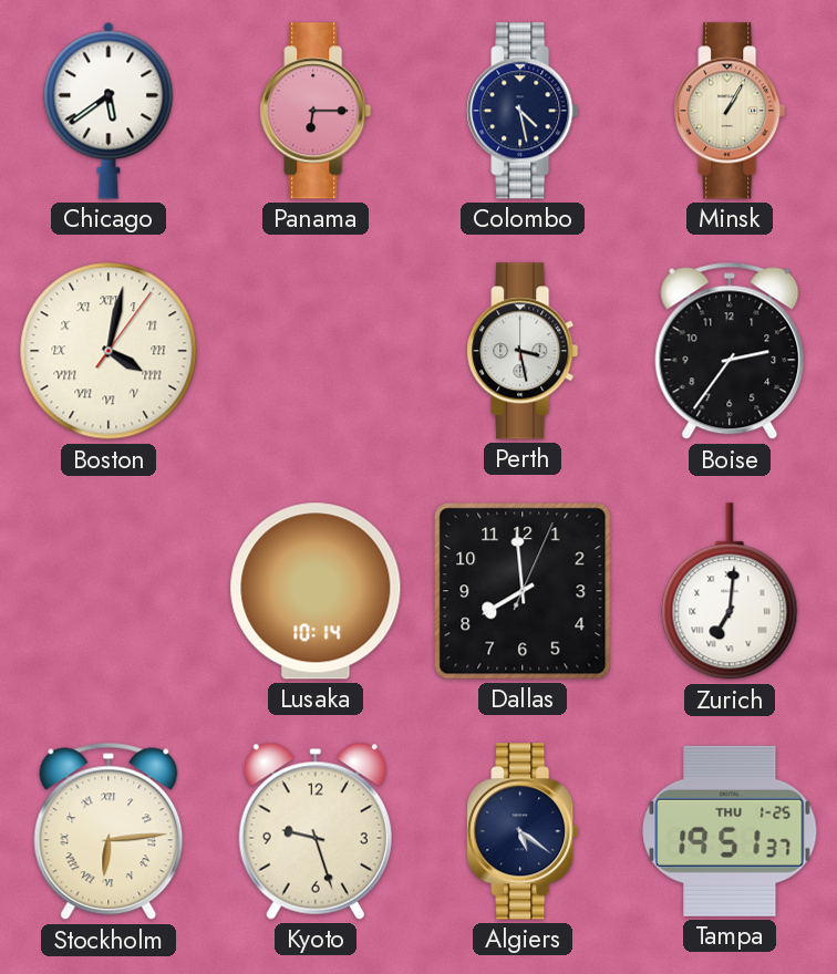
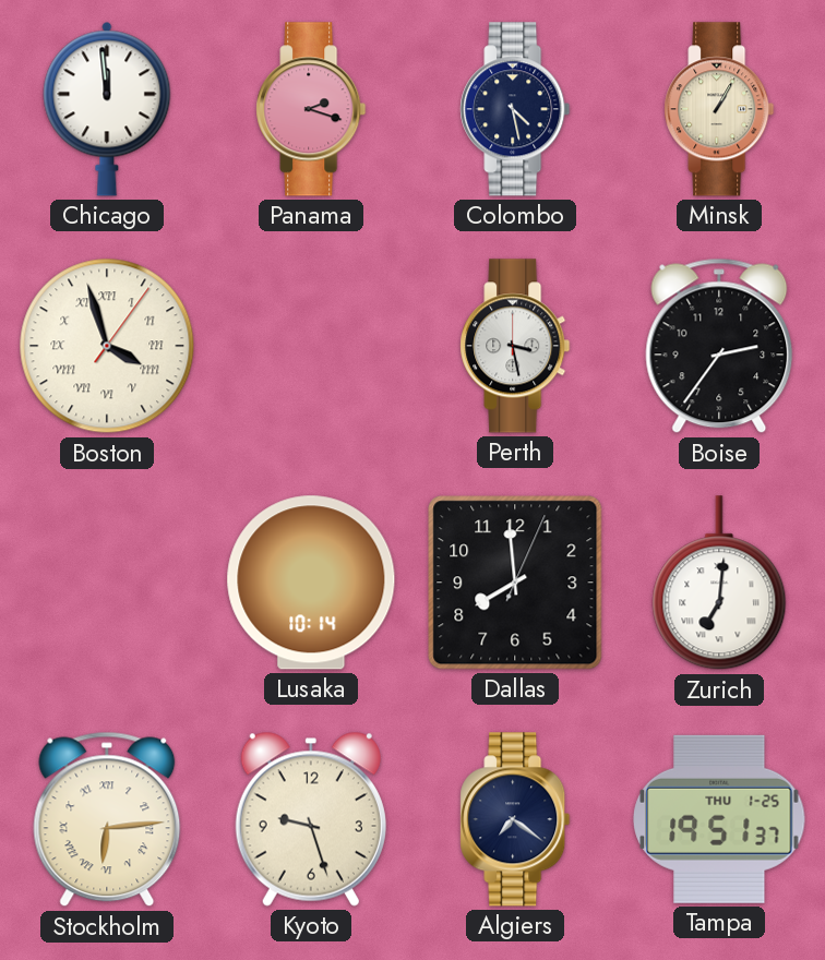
Chicago: 5:39 -> 11:59
Panama: 6:15 -> 2:18
Boston: 4:02 -> 3:57
Algiers: 5:21 -> 7:21
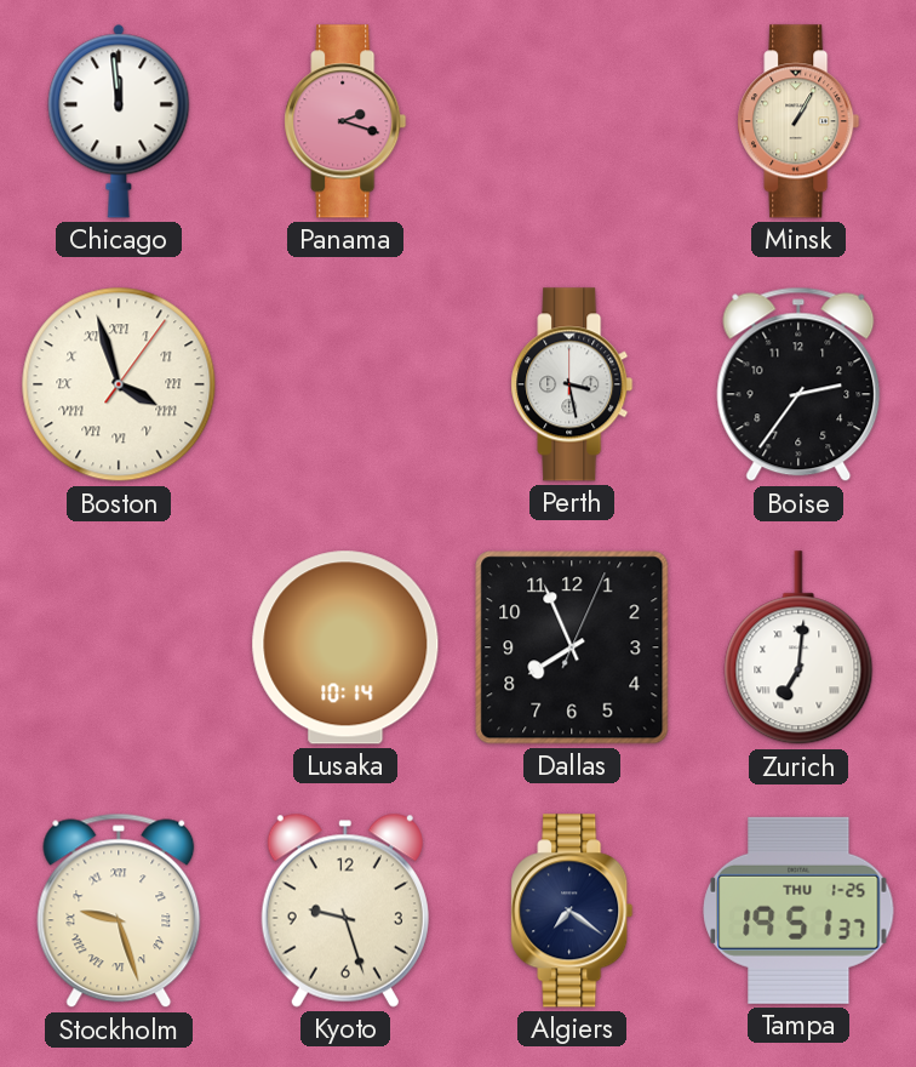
Colombo: 4:28 -> none
Dallas: 7:59 -> 7:56
Stockholm: 6:14 -> 9:27
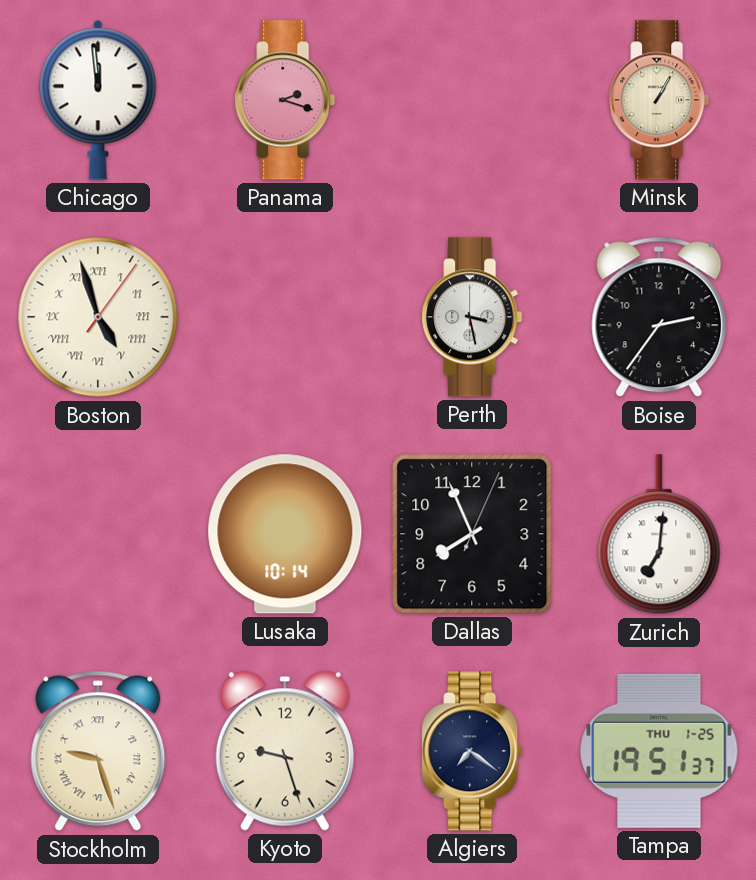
Boston: 3:57 -> 4:57
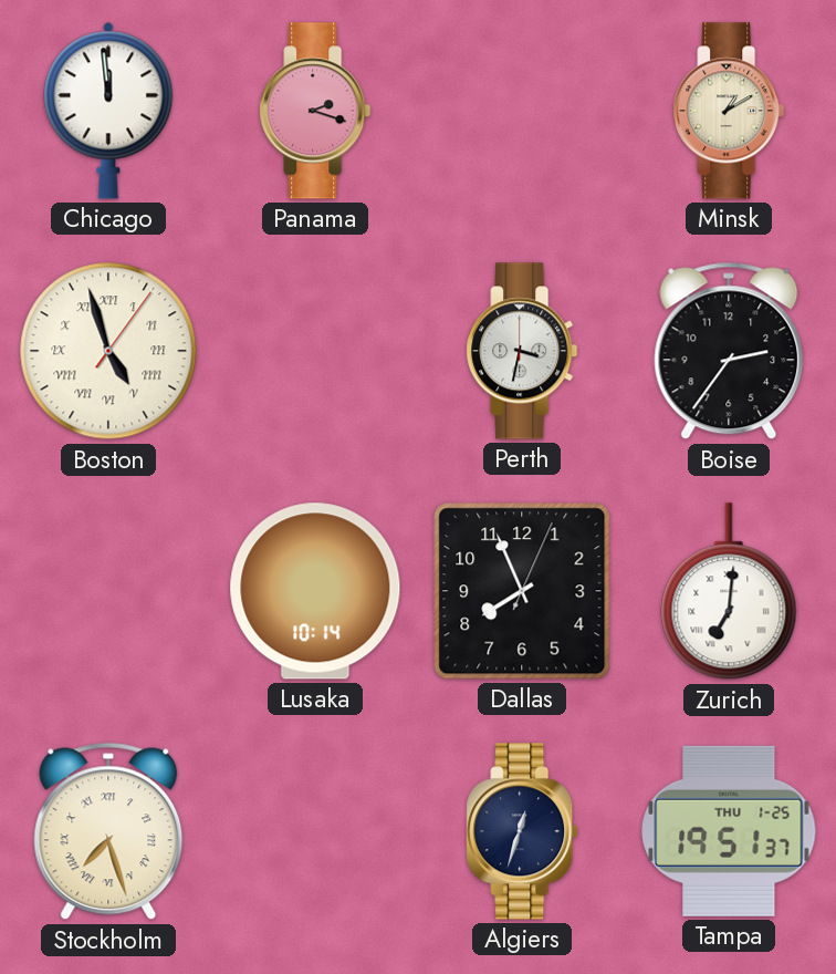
Minsk: 1:05 -> 1:10
Perth: 3:28 -> 3:32
Stockholm: 9:27 -> 7:27
Kyoto: 9:27 -> none
Algiers: 7:21 -> 12:33
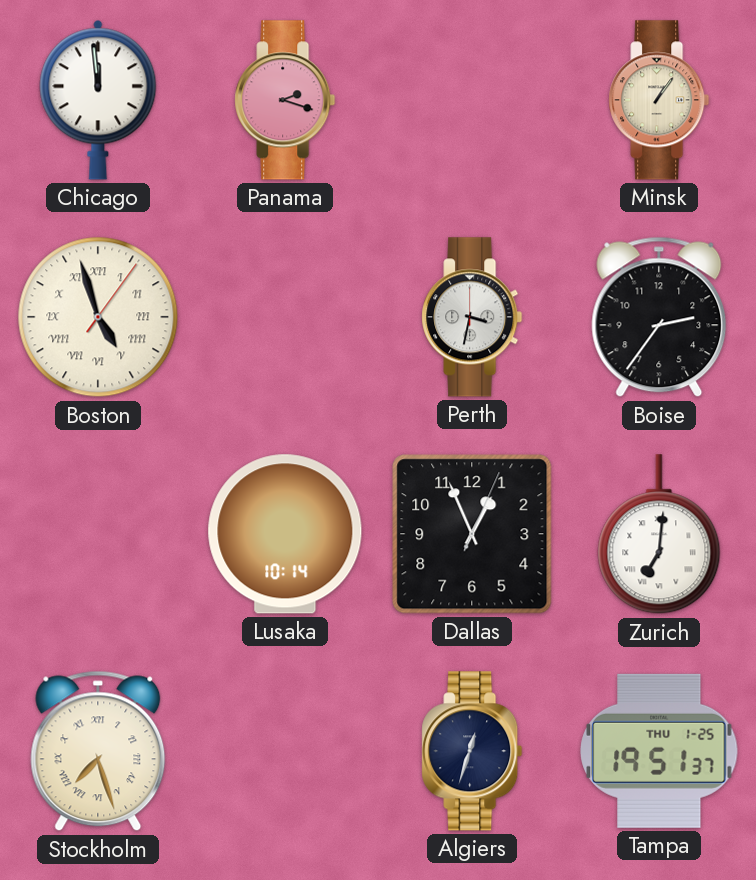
Minsk: 1:10 -> 1:06
Dallas: 7:56 -> 12:56
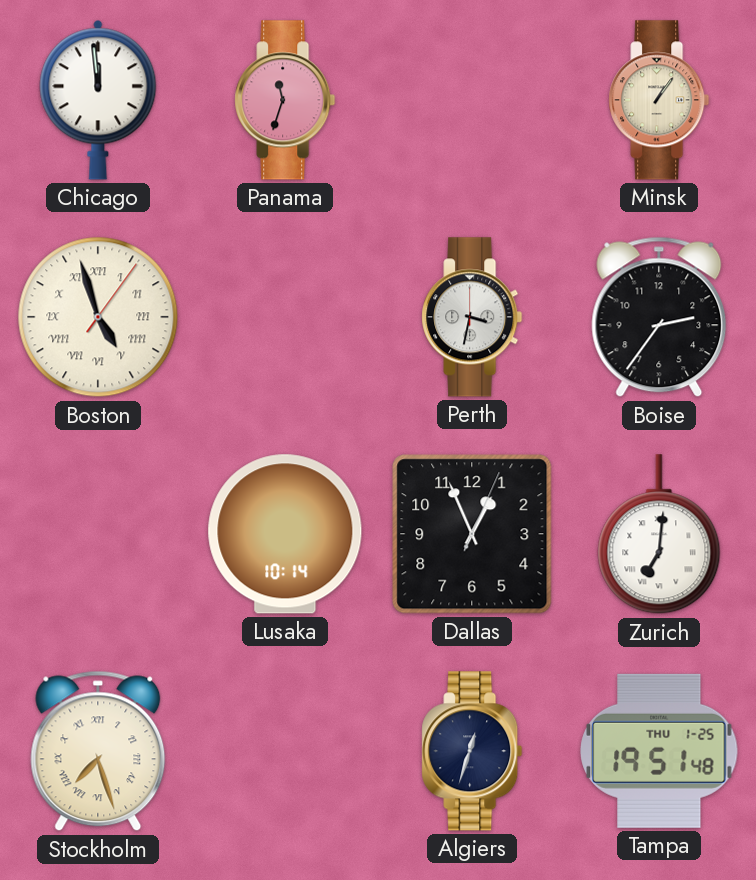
Panama: 2:18 -> 11:33
Tampa: 19:51:37 -> 19:51:48
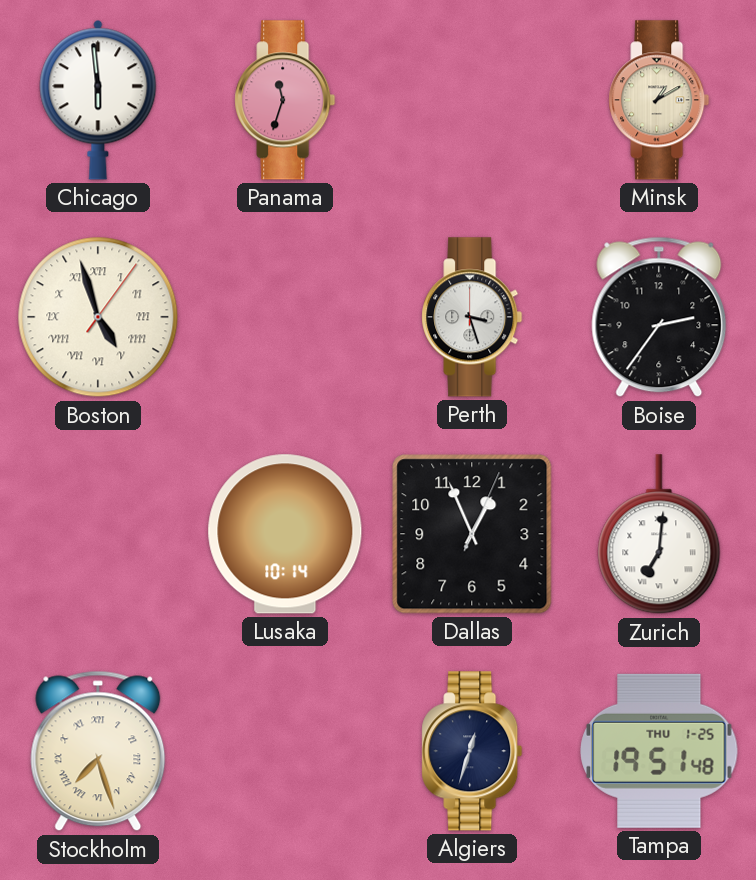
Chicago: 11:59 -> 5:59
Minsk: 1:06 -> 1:10
Perth: 3:32 -> 3:27
